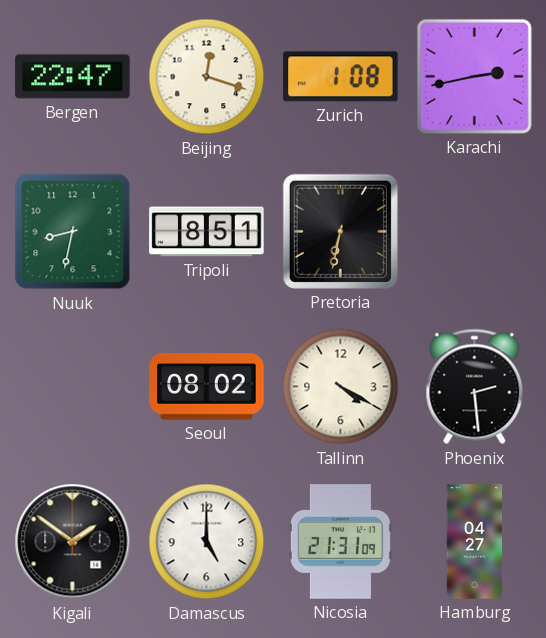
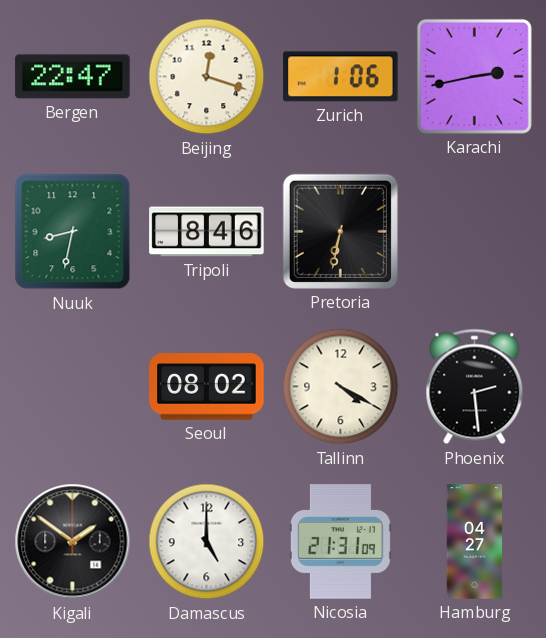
Zurich: 1:08 -> 1:06
Tripoli: 8:51 -> 8:46
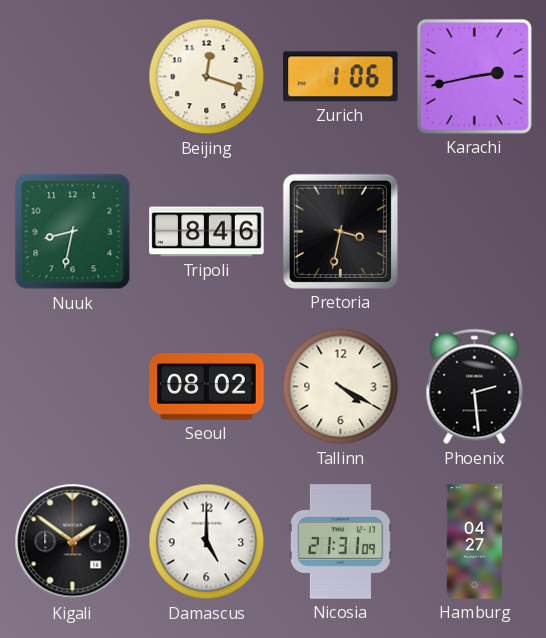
Bergen: 22:47 -> none
Pretoria: 6:32 -> 3:32
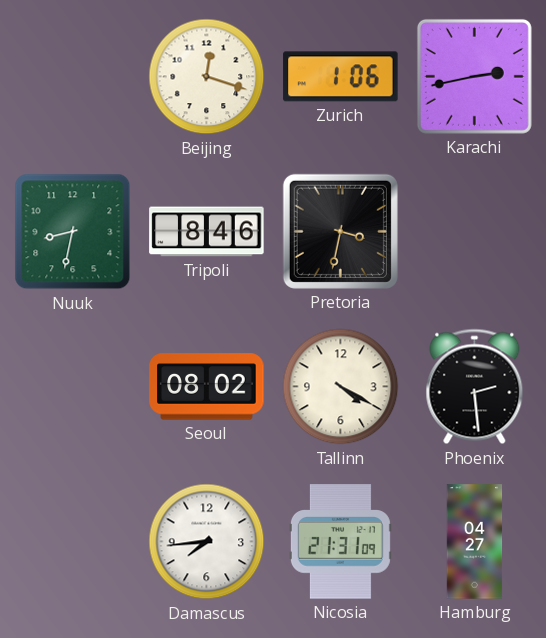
Kigali: 1:51 -> none
Damascus: 5:00 -> 7:44
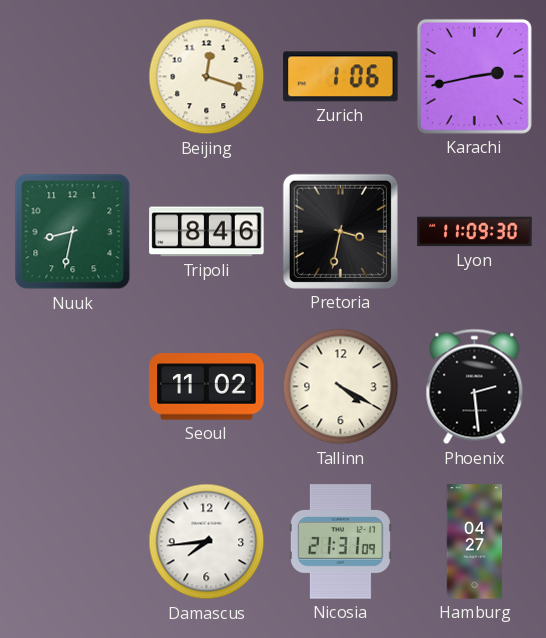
Lyon: none -> 11:09
Seoul: 08:02 -> 11:02
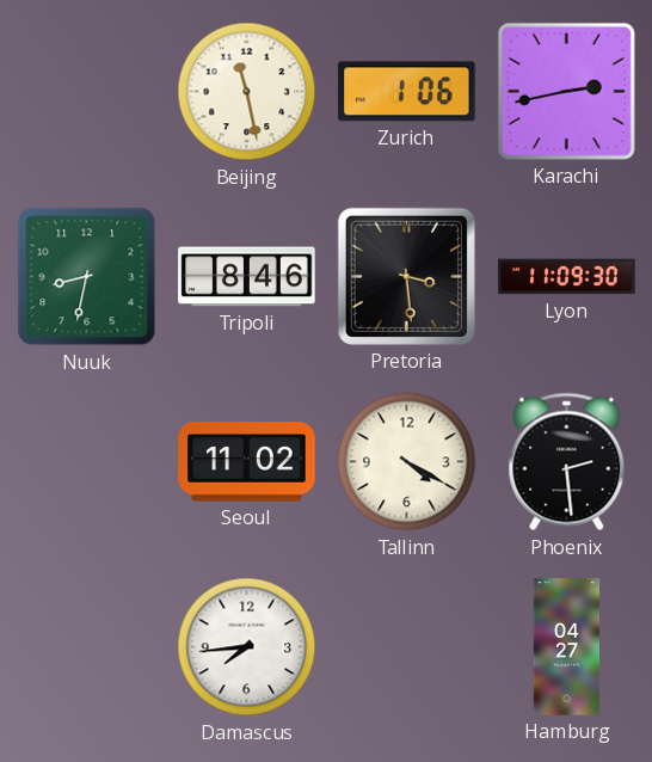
Beijing: 12:18 -> 11:28
Pretoria: 3:32 -> 3:29
Nicosia: 21:31 -> none
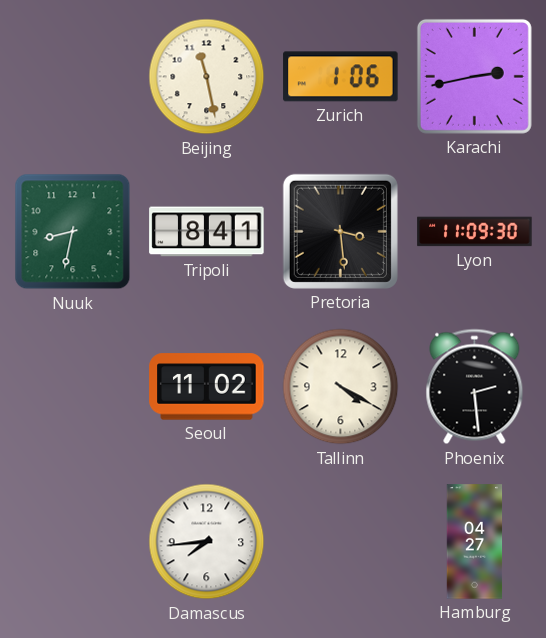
Tripoli: 8:46 -> 8:41
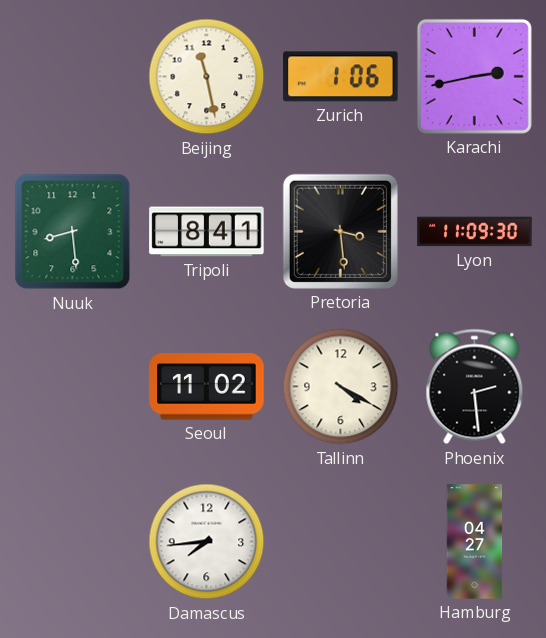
Nuuk: 8:32 -> 8:29
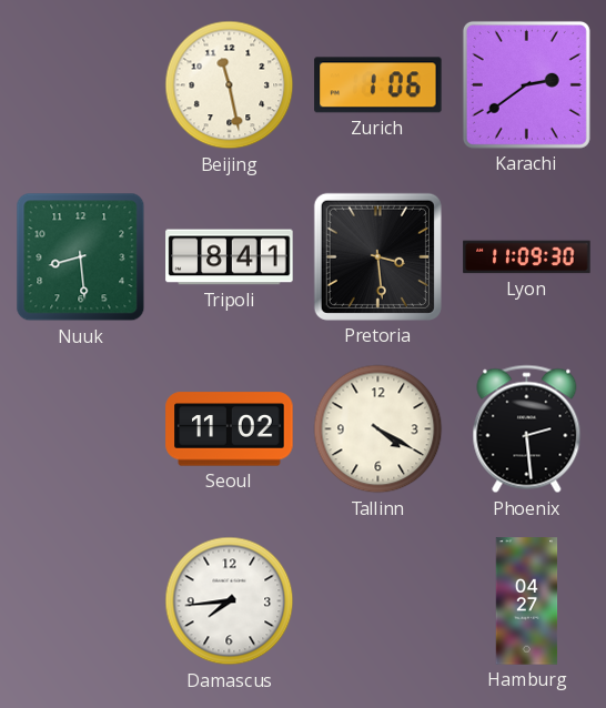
Karachi: 2:43 -> 2:39
